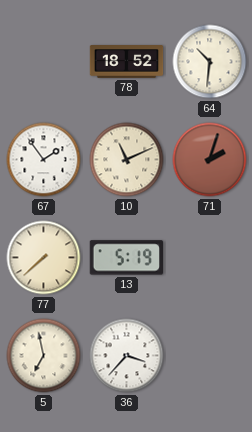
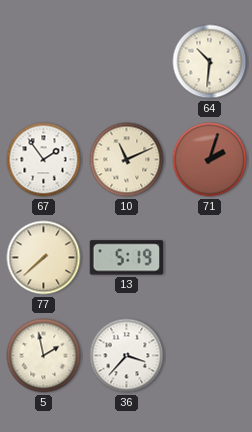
78: 18:52 -> none
5: 6:58 -> 1:58
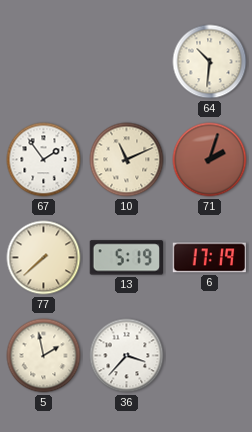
6: none -> 17:19
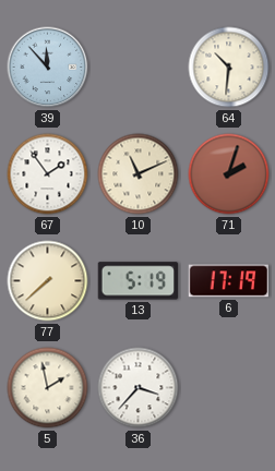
39: none -> 11:53
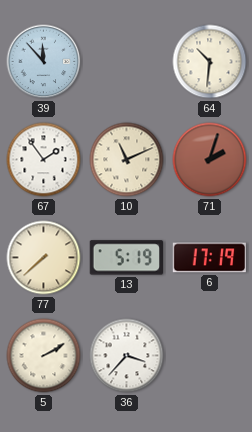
5: 1:58 -> 2:10
